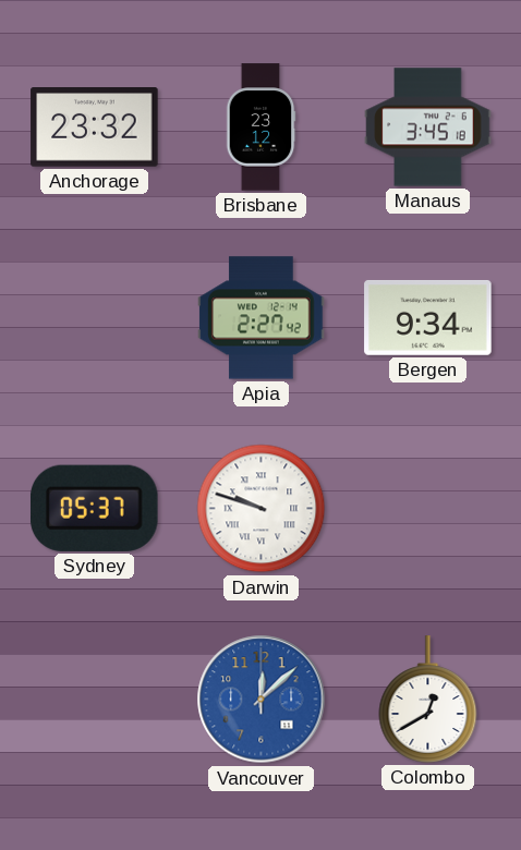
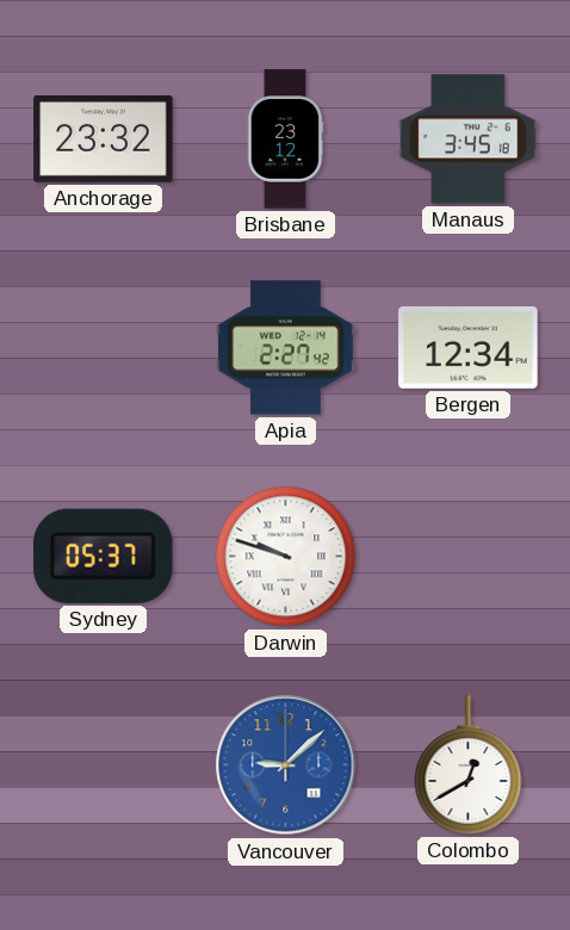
Bergen: 9:34 -> 12:34
Vancouver: 12:08 -> 9:08
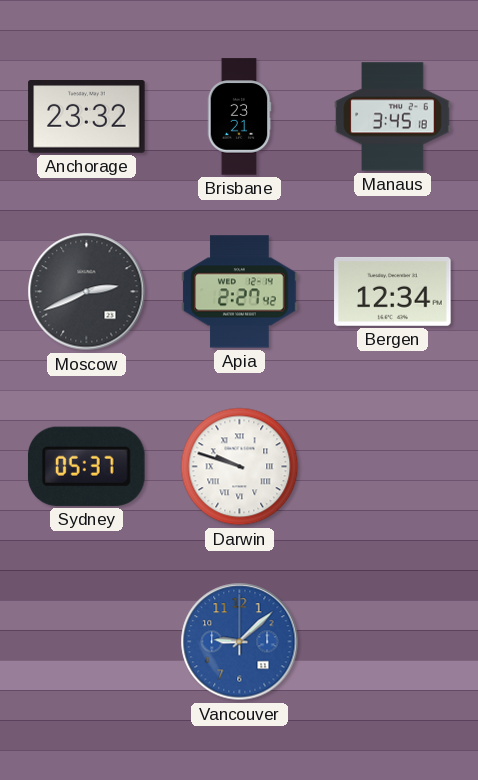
Brisbane: 23:12 -> 23:21
Moscow: none -> 2:41
Colombo: 12:40 -> none
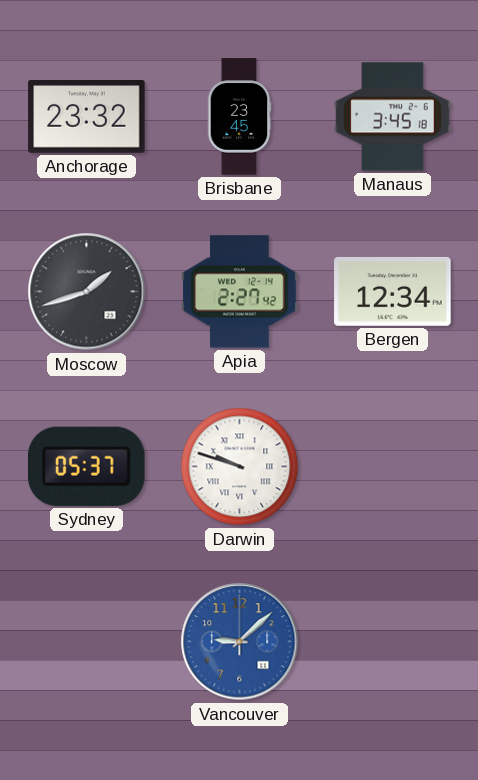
Brisbane: 23:21 -> 23:45
Moscow: 2:41 -> 1:42
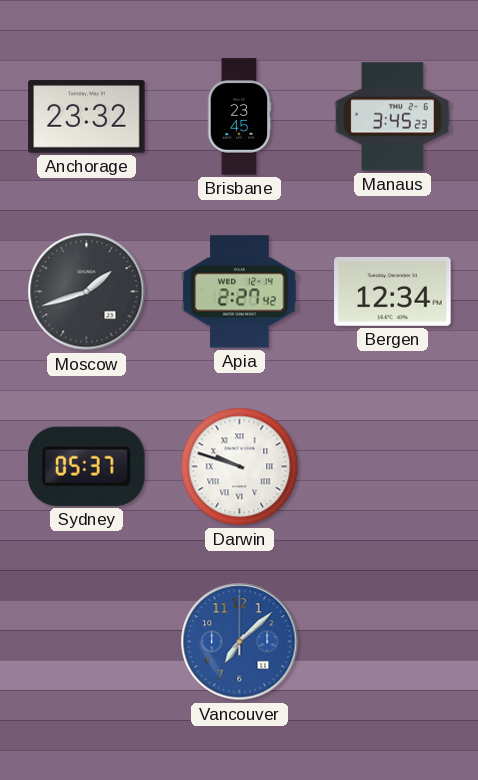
Manaus: 3:45:18 -> 3:45:23
Vancouver: 9:08 -> 7:08
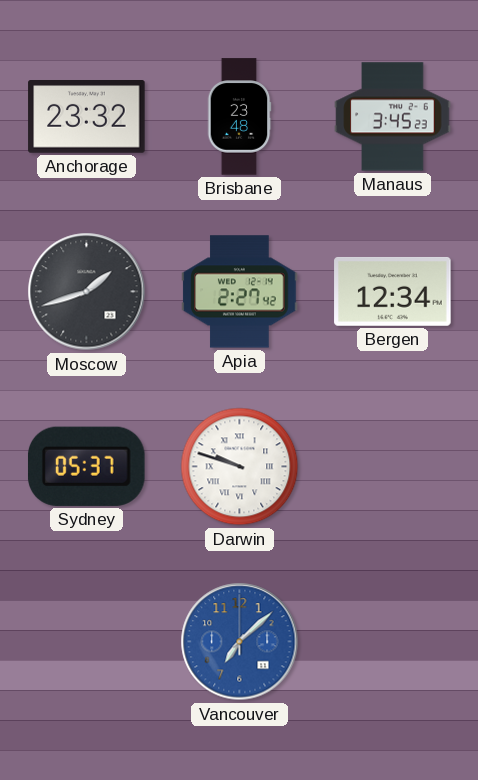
Brisbane: 23:45 -> 23:48
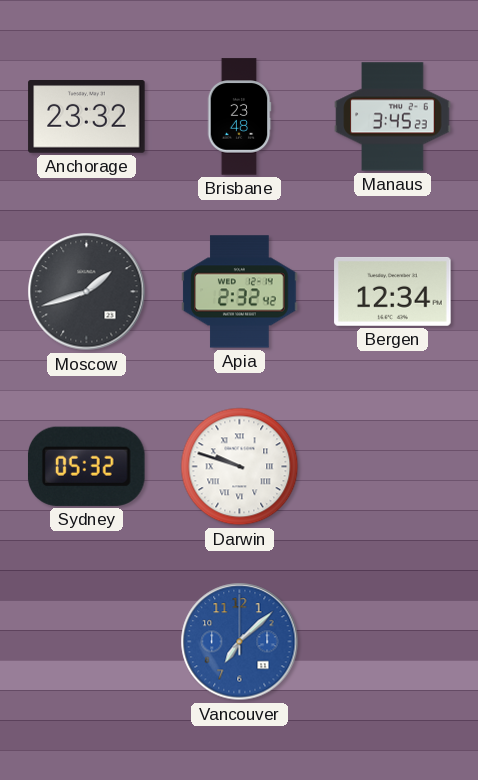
Apia: 2:27 -> 2:32
Sydney: 05:37 -> 05:32
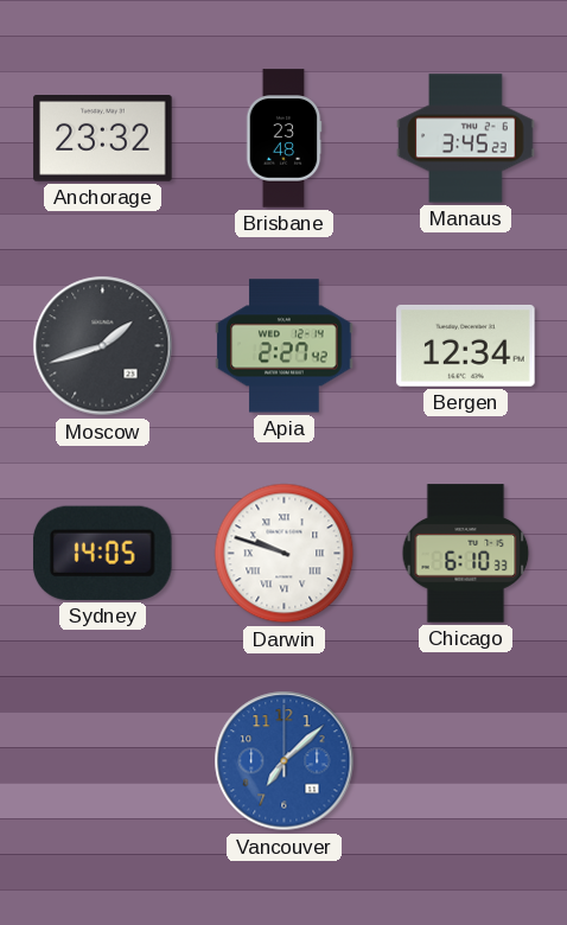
Apia: 2:32 -> 2:27
Sydney: 05:32 -> 14:05
Chicago: none -> 6:10
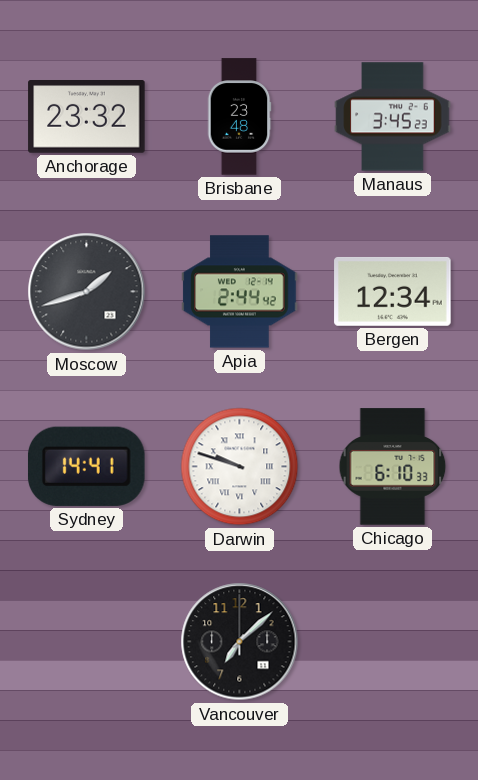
Apia: 2:27 -> 2:44
Sydney: 14:05 -> 14:41
Vancouver dial: blue -> black
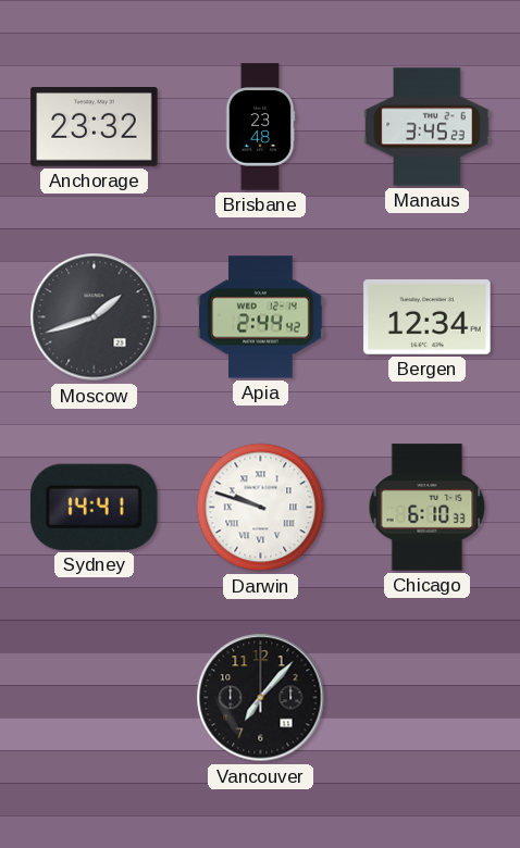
Vancouver: 7:08 -> 7:07
